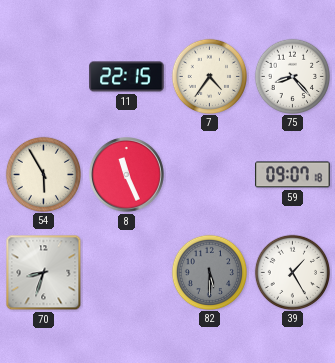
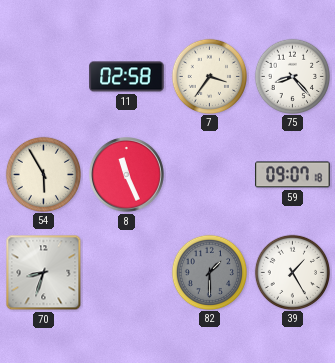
11: 22:15 -> 02:58
7: 4:36 -> 3:36
82: 5:30 -> 1:30
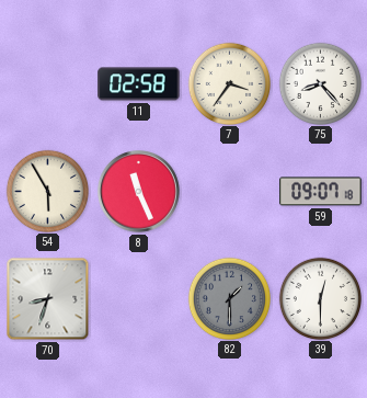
39: 1:25 -> 12:30
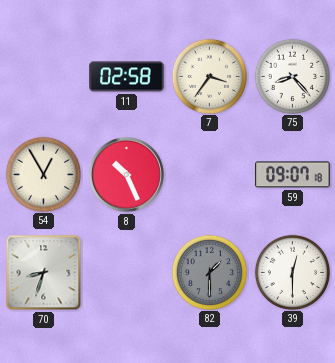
54: 5:55 -> 12:55
8: 11:26 -> 10:26
